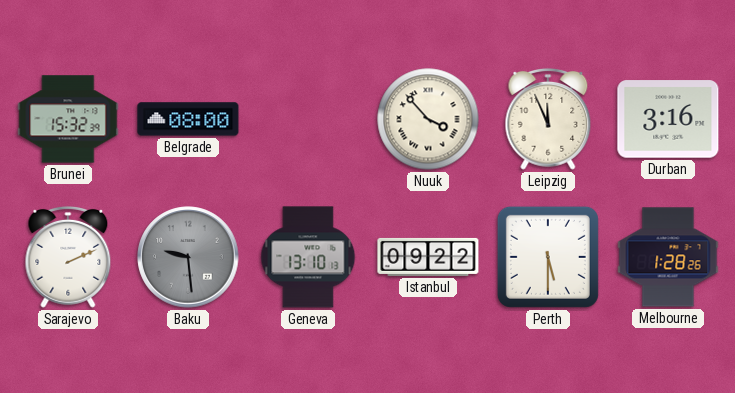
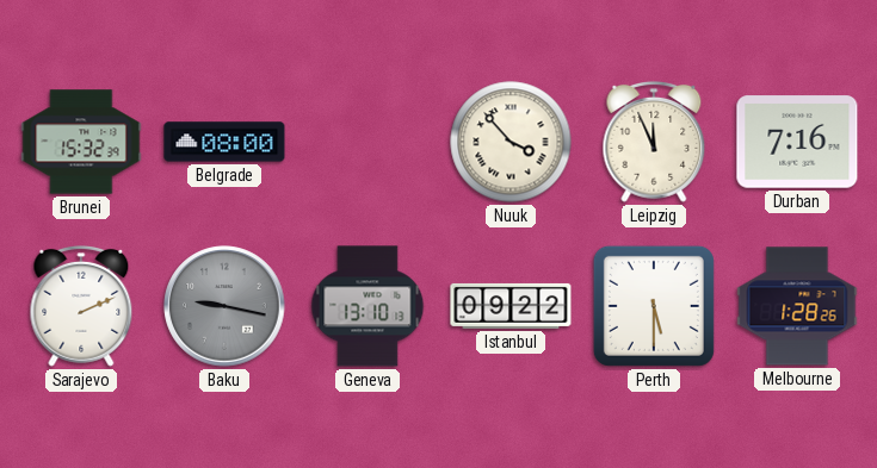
Durban: 3:16 -> 7:16
Baku: 9:29 -> 9:17
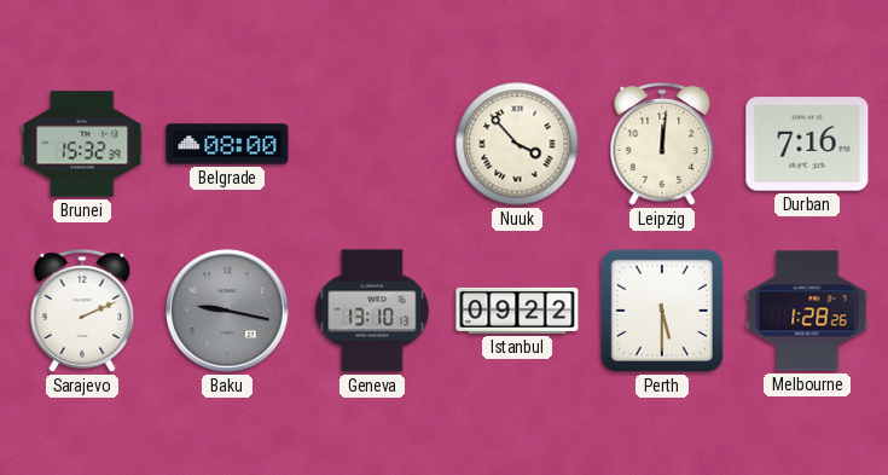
Leipzig: 11:56 -> 12:01
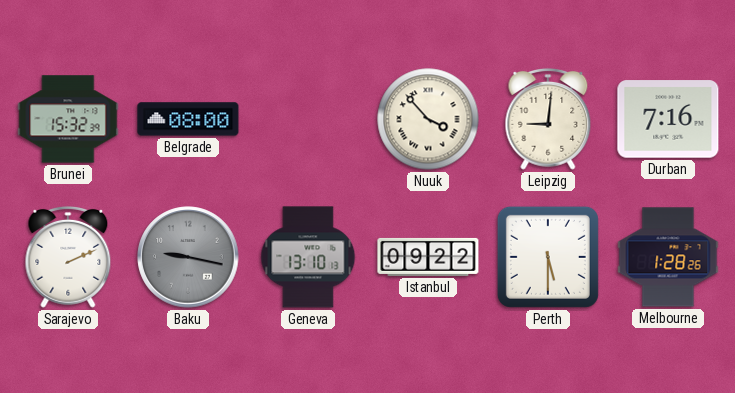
Leipzig: 12:01 -> 9:01
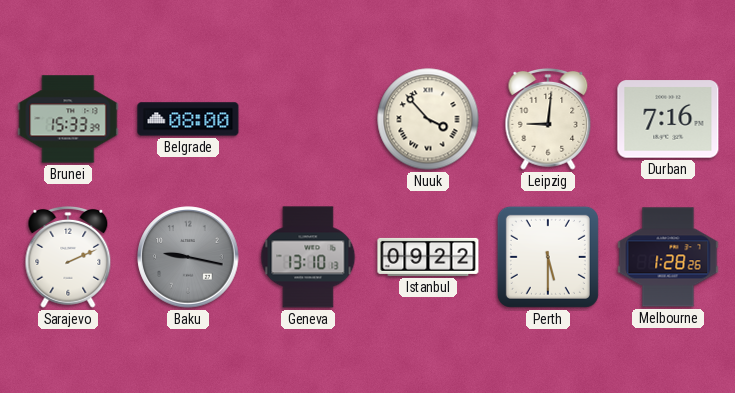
Brunei: 15:32 -> 15:33
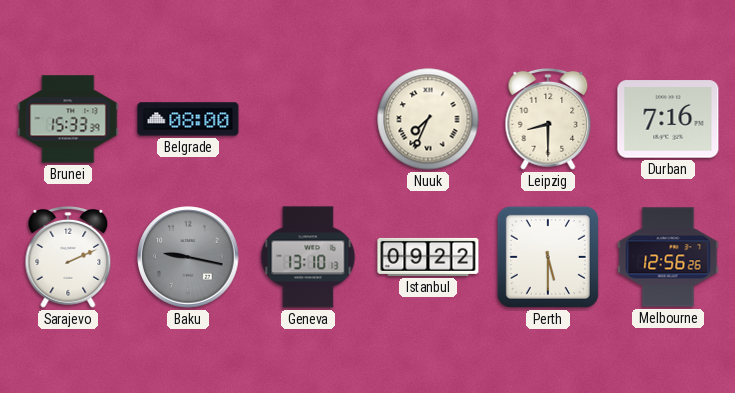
Nuuk: 3:53 -> 7:34
Leipzig: 9:01 -> 8:30
Melbourne: 1:28 -> 12:56
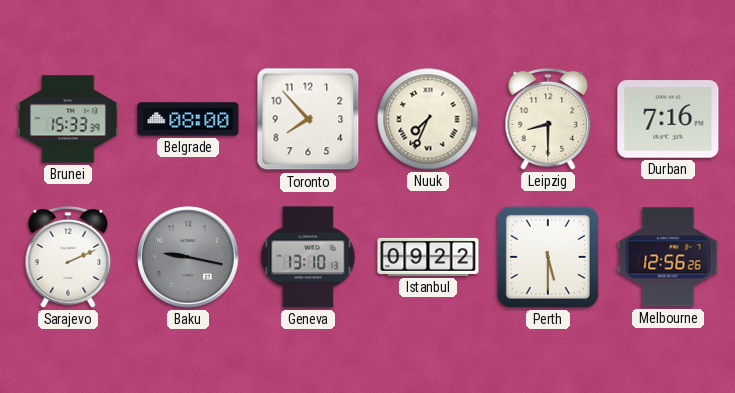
Toronto: none -> 7:53
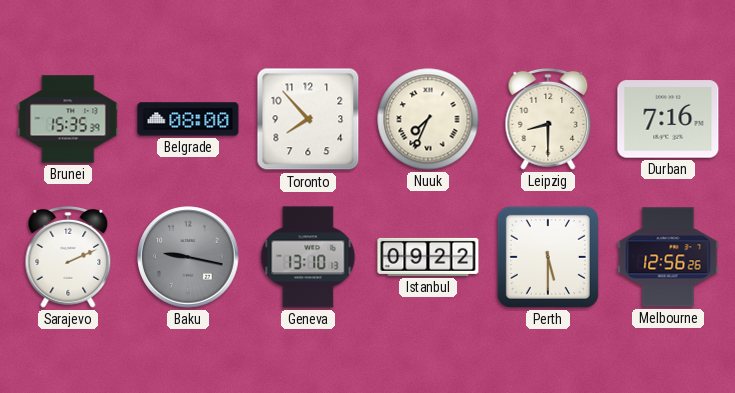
Brunei: 15:33 -> 15:35
